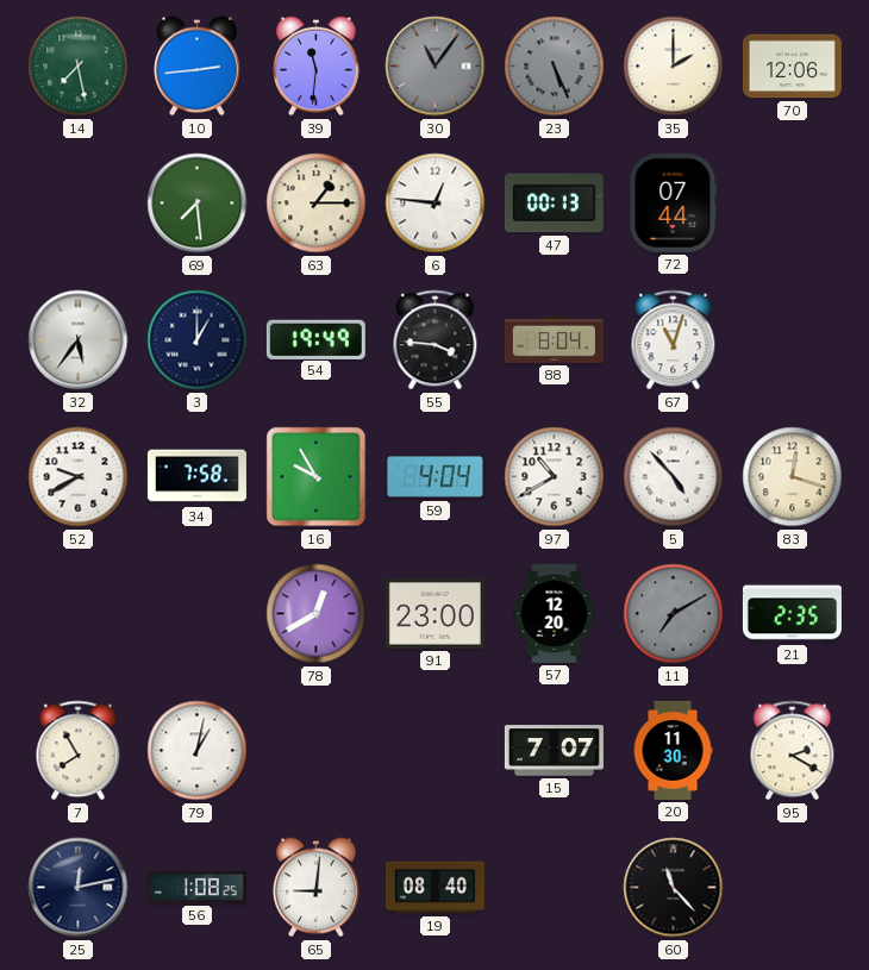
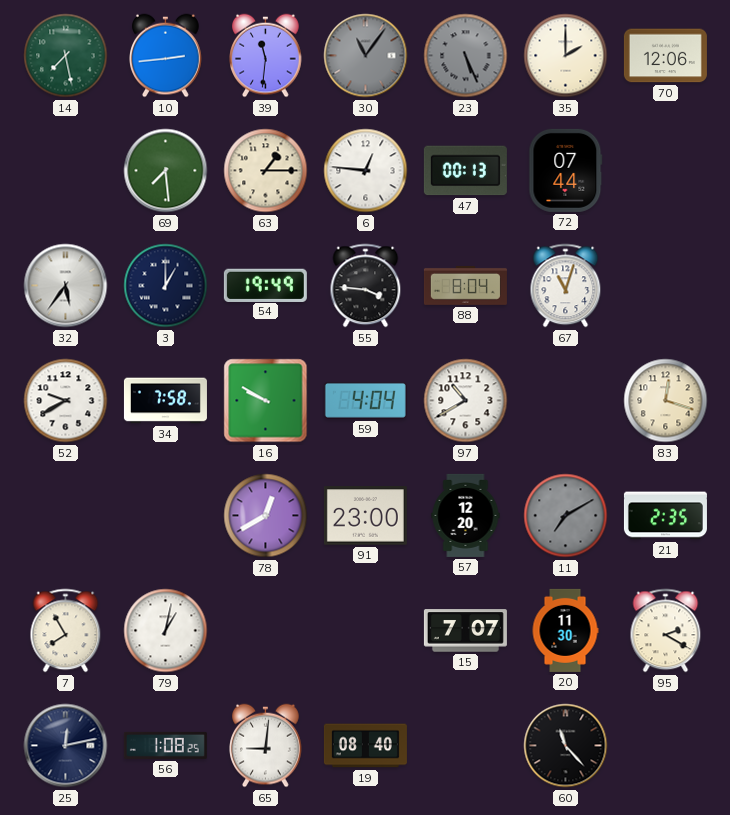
16: 9:55 -> 9:50
5: 4:53 -> none
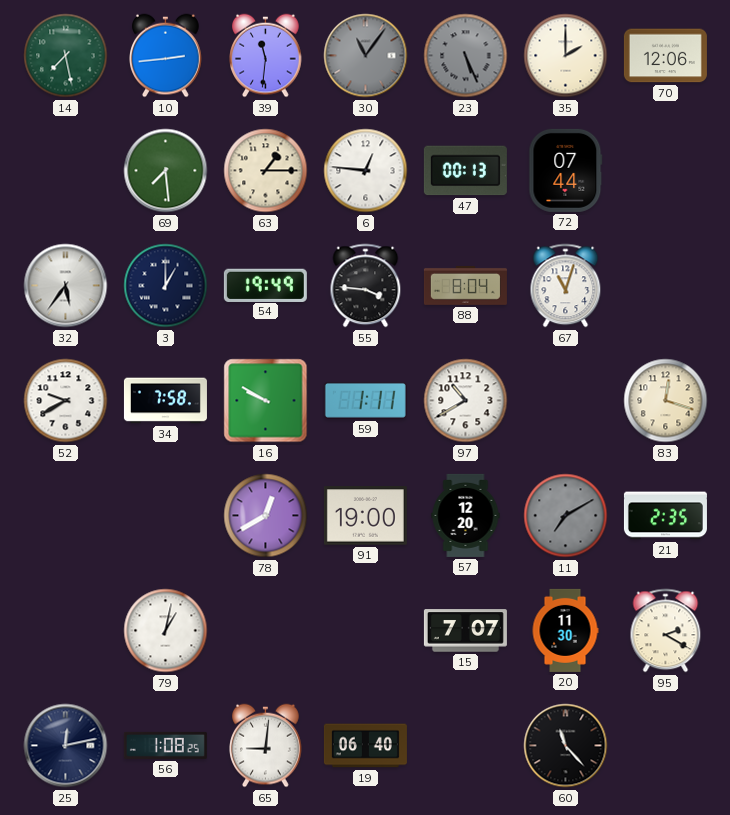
59: 4:04 -> 1:11
91: 23:00 -> 19:00
7: 7:55 -> none
19: 08:40 -> 06:40
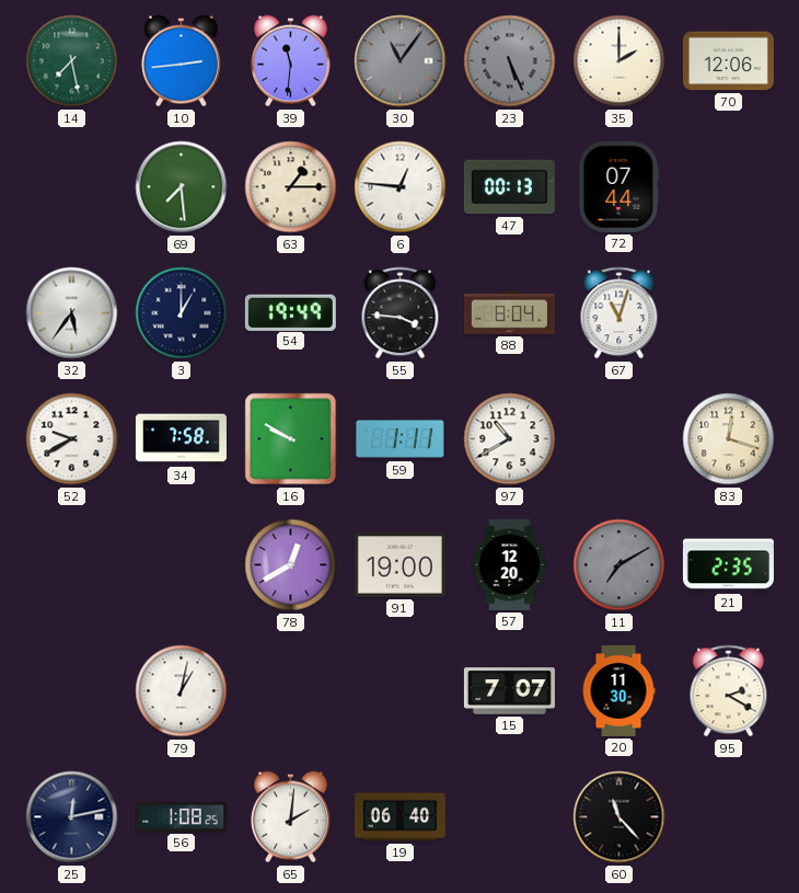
65: 9:01 -> 2:01
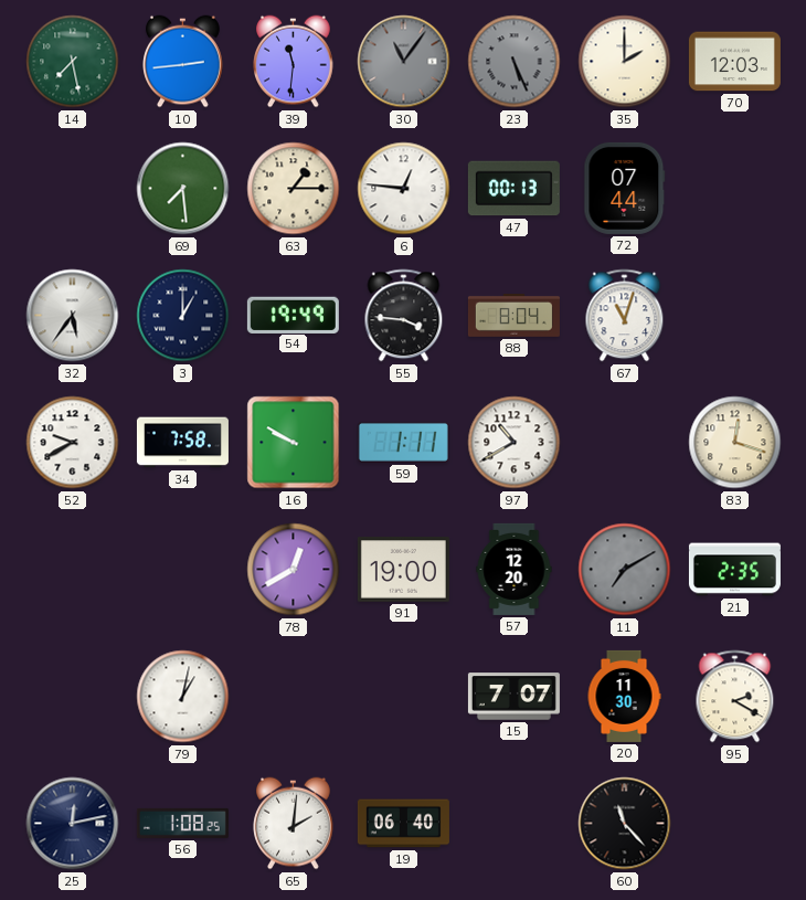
70: 12:06 -> 12:03
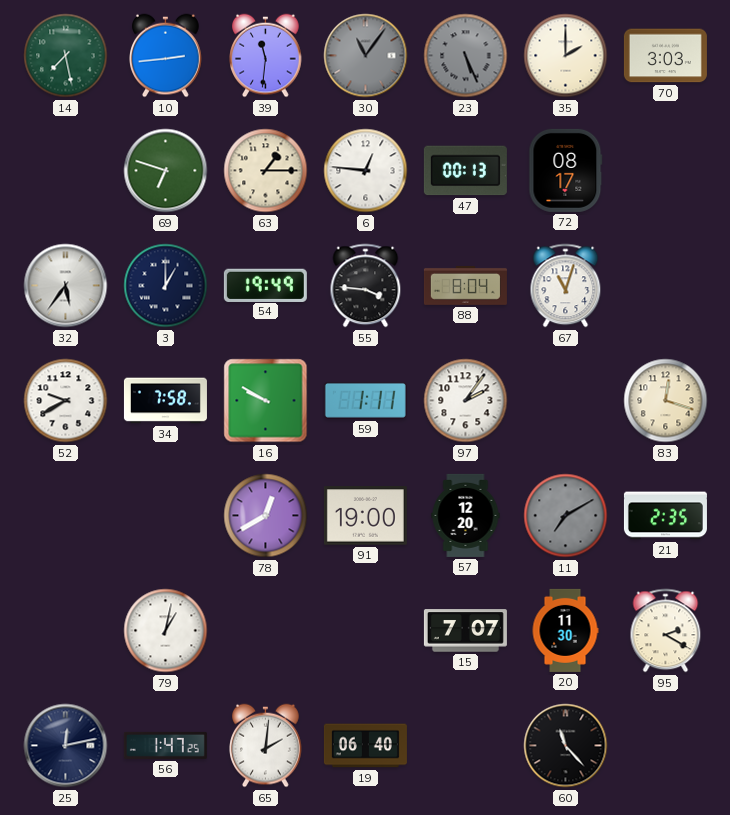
70: 12:03 -> 3:03
69: 7:29 -> 6:48
72: 07:44 -> 08:17
97: 10:40 -> 2:06
56: 1:08 -> 1:47
